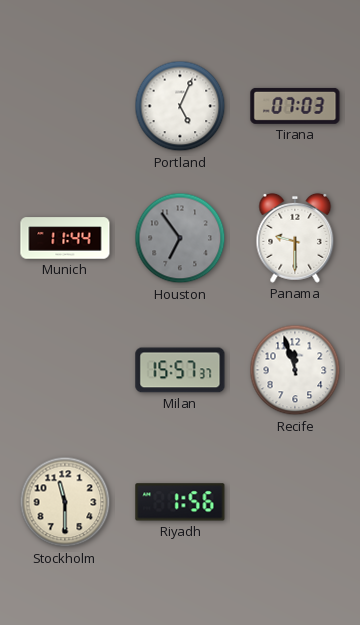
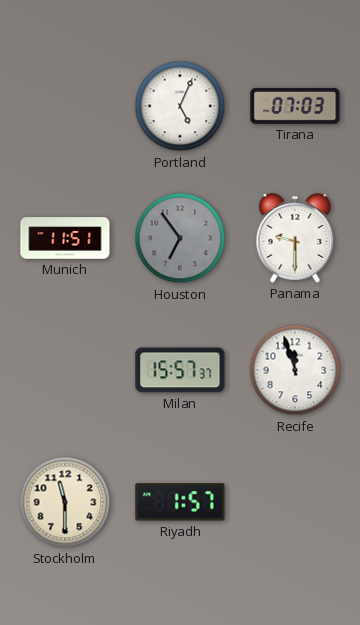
Munich: 11:44 -> 11:51
Riyadh: 1:56 -> 1:57
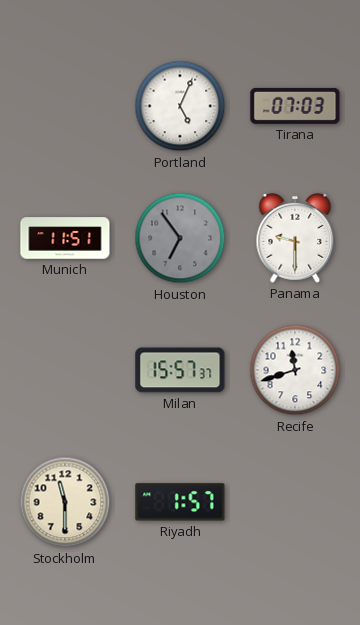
Recife: 11:57 -> 11:42
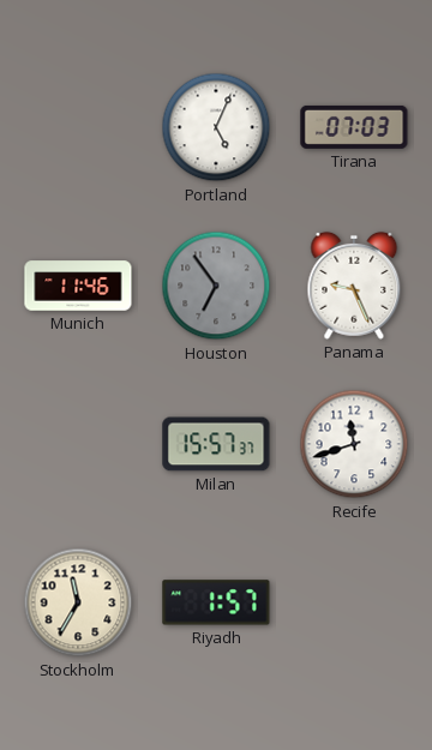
Munich: 11:51 -> 11:46
Panama: 9:30 -> 9:26
Stockholm: 11:30 -> 11:35
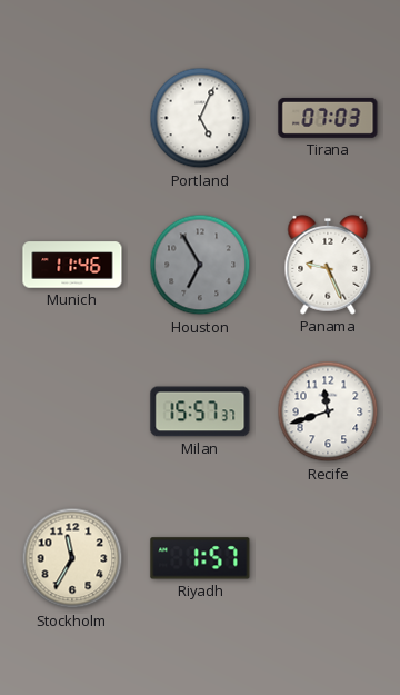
Houston: 6:54 -> 6:55
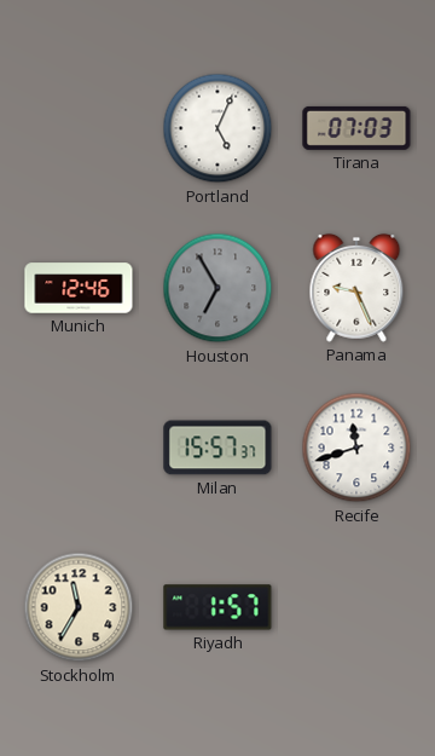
Munich: 11:46 -> 12:46
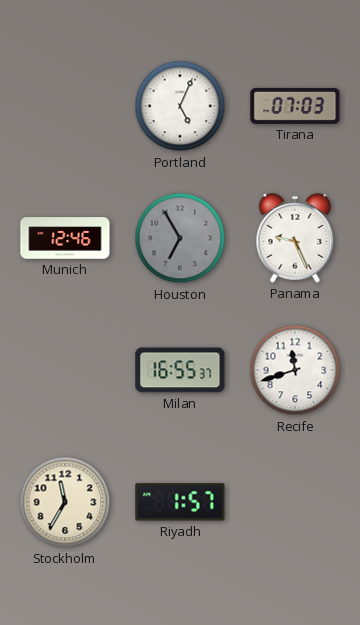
Milan: 15:57 -> 16:55
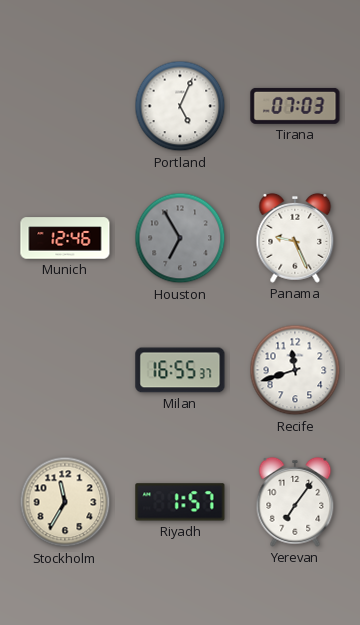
Yerevan: none -> 7:06
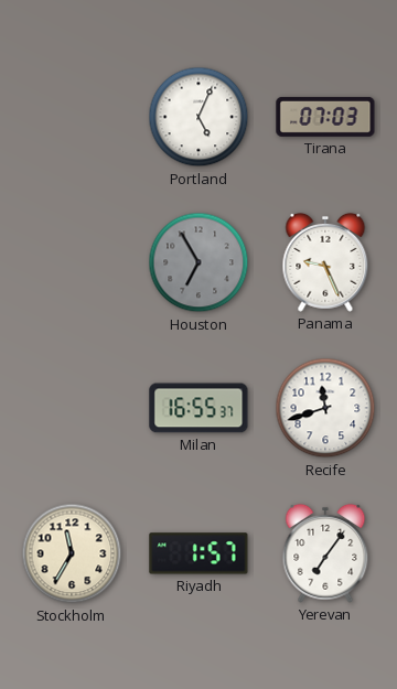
Munich: 12:46 -> none
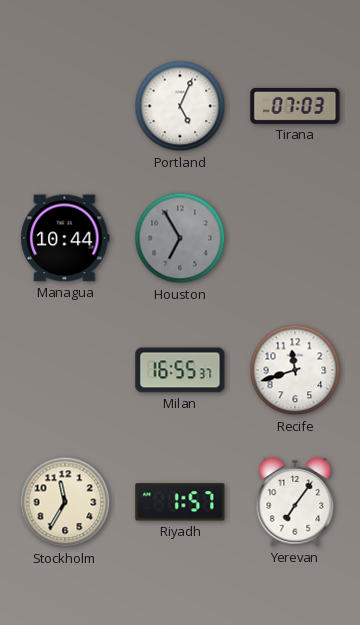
Managua: none -> 10:44
Panama: 9:26 -> none
